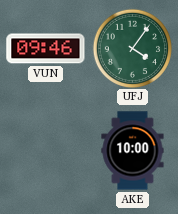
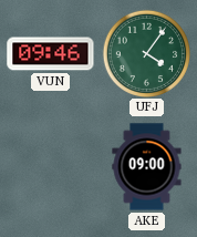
AKE: 10:00 -> 09:00
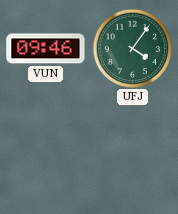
AKE: 09:00 -> none
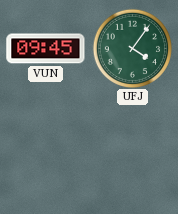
VUN: 09:46 -> 09:45
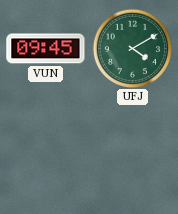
UFJ: 4:06 -> 4:10
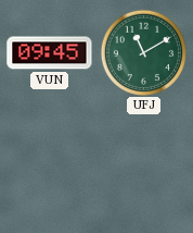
UFJ: 4:10 -> 11:10
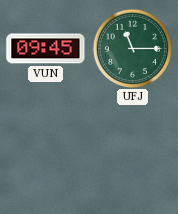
UFJ: 11:10 -> 11:15
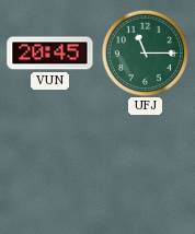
VUN: 09:45 -> 20:45
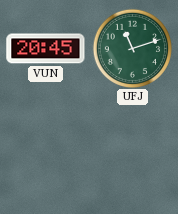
UFJ: 11:15 -> 11:12
